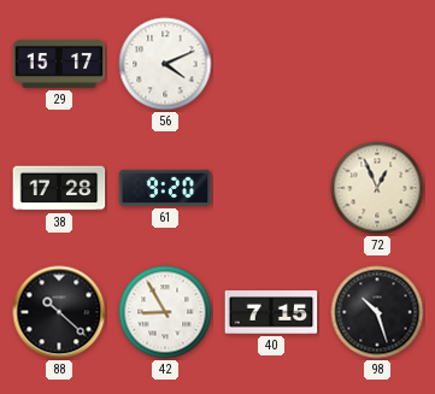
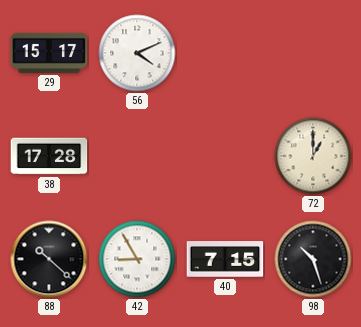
61: 9:20 -> none
72: 12:56 -> 1:00
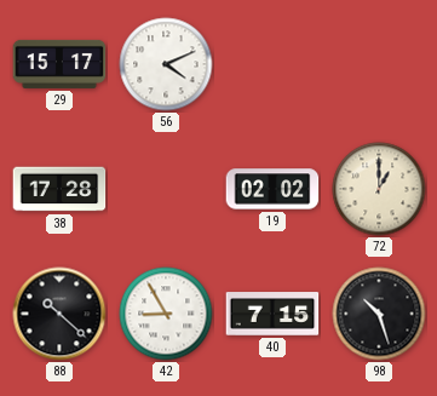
19: none -> 02:02
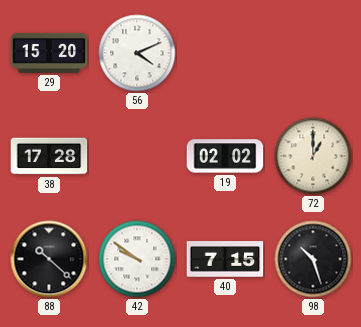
29: 15:17 -> 15:20
42: 8:55 -> 9:51
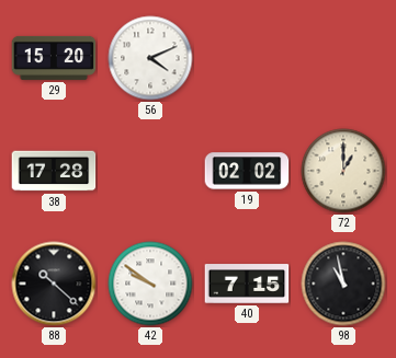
98: 10:27 -> 10:58
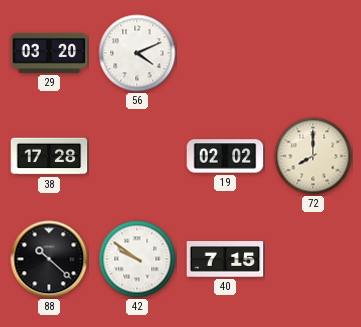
29: 15:20 -> 03:20
72: 1:00 -> 8:00
98: 10:58 -> none
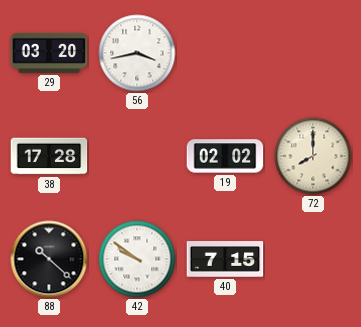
56: 4:11 -> 3:43
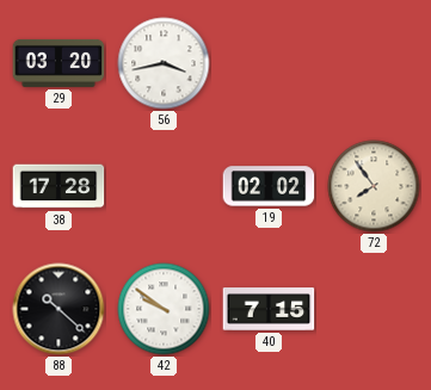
72: 8:00 -> 7:54
